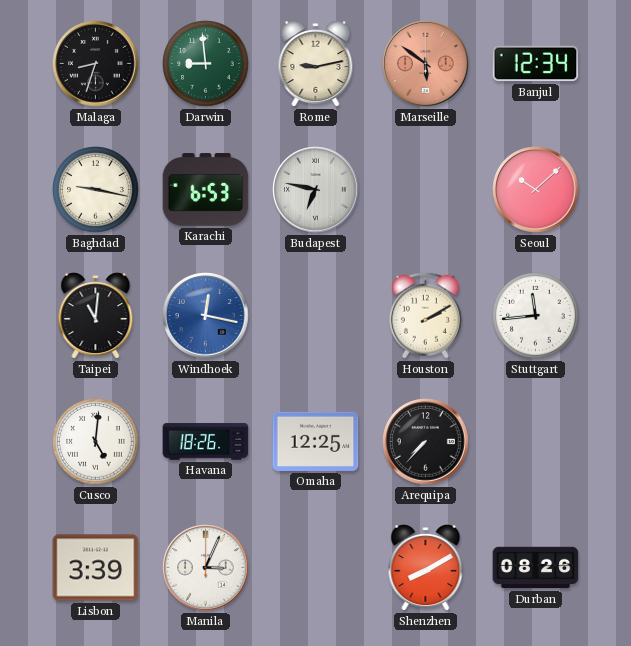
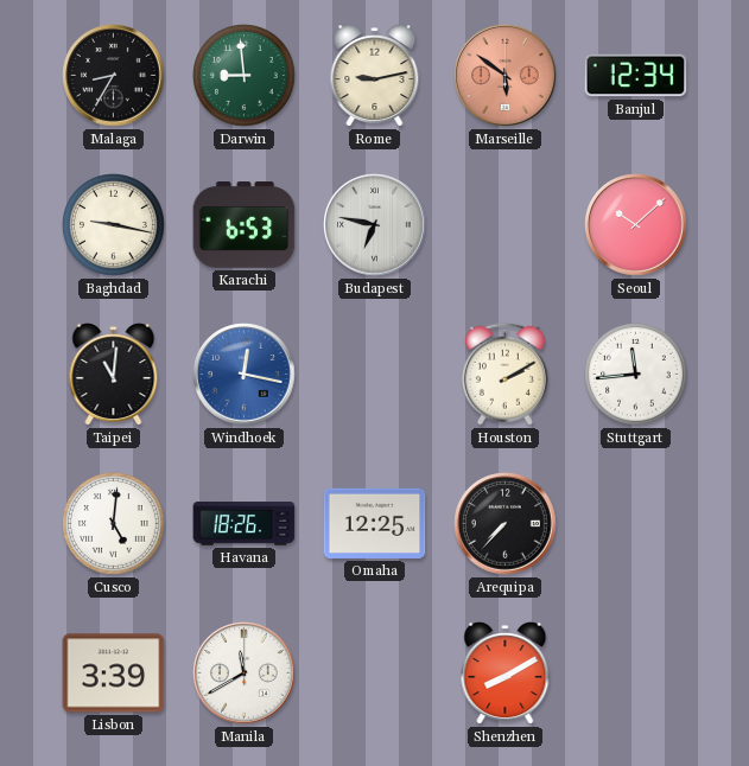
Malaga: 8:33 -> 8:35
Manila: 3:04 -> 11:40
Durban: 08:26 -> none
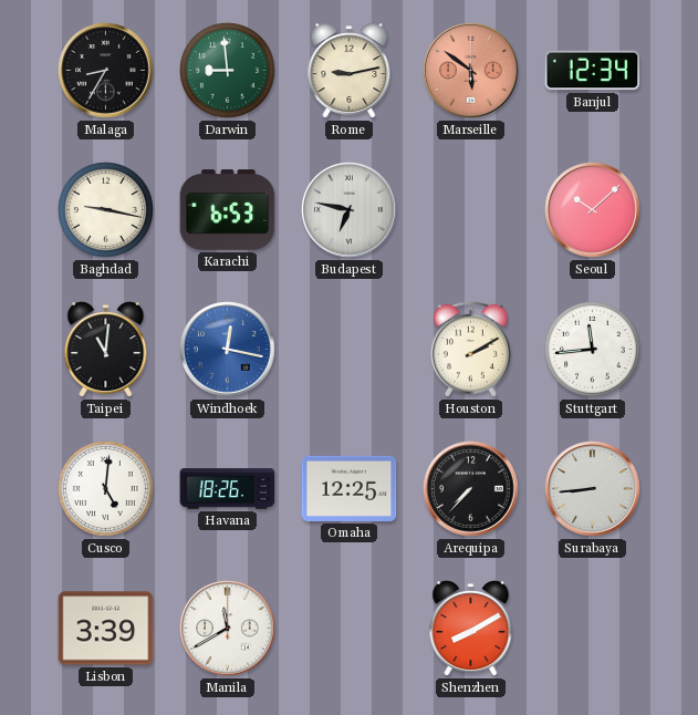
Surabaya: none -> 8:44
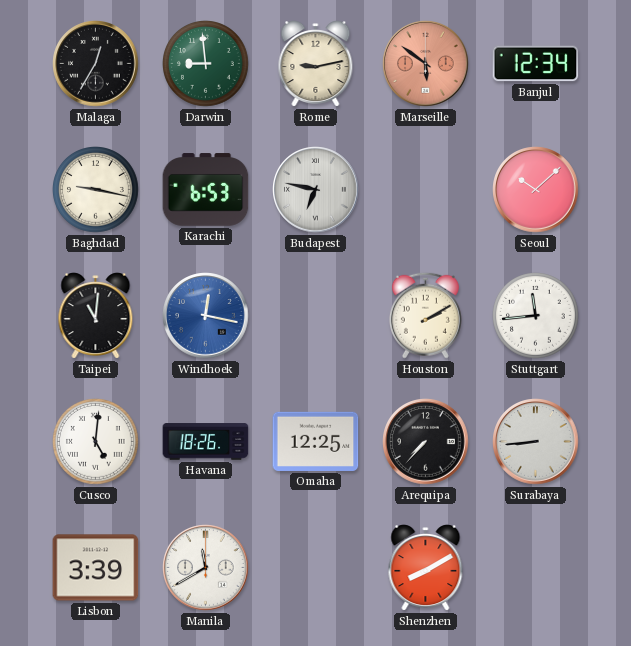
Malaga: 8:35 -> 12:35
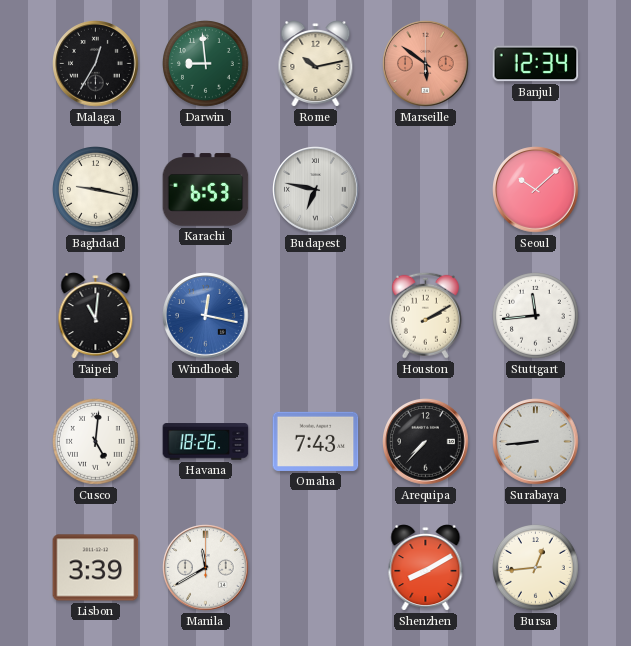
Rome: 9:13 -> 10:13
Omaha: 12:25 -> 7:43
Bursa: none -> 12:44
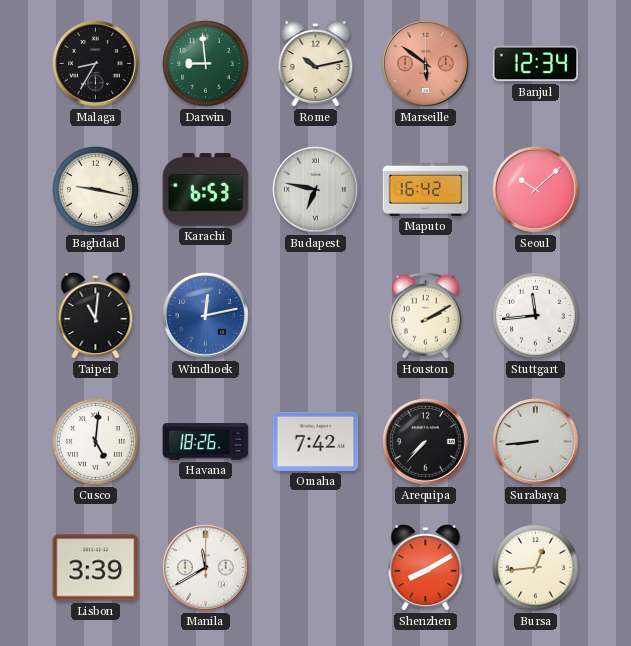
Malaga: 12:35 -> 8:35
Maputo: none -> 16:42
Windhoek: 12:17 -> 12:13
Omaha: 7:43 -> 7:42
